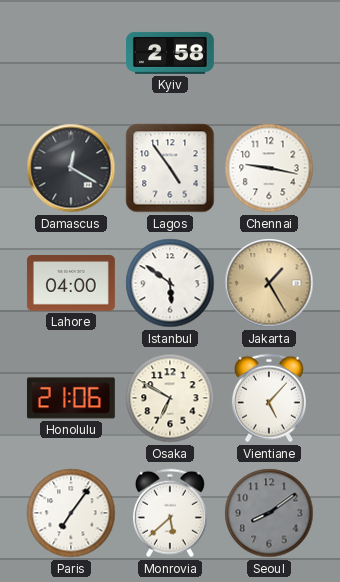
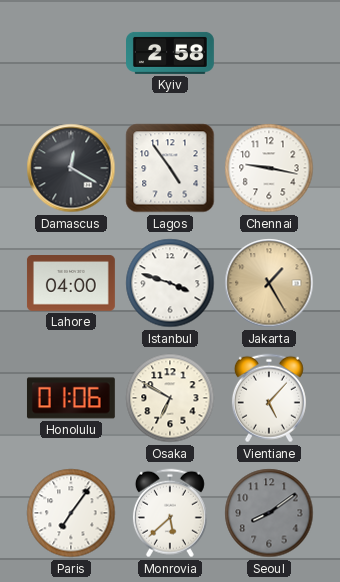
Istanbul: 5:51 -> 3:48
Honolulu: 21:06 -> 01:06
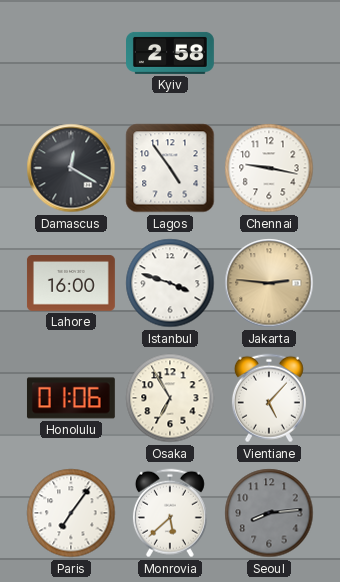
Lahore: 04:00 -> 16:00
Jakarta: 1:25 -> 2:46
Osaka: 6:50 -> 6:55
Seoul: 8:09 -> 8:14
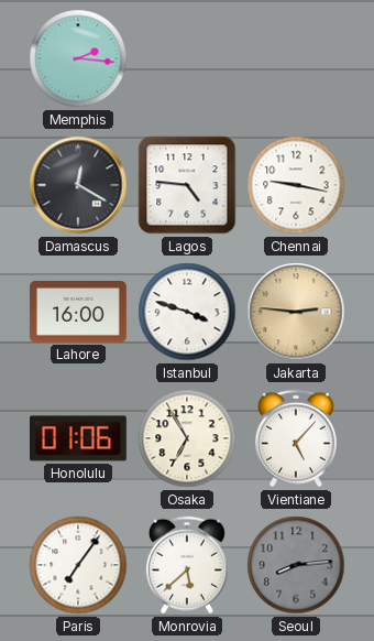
Memphis: none -> 2:16
Kyiv: 2:58 -> none
Lagos: 4:54 -> 4:46
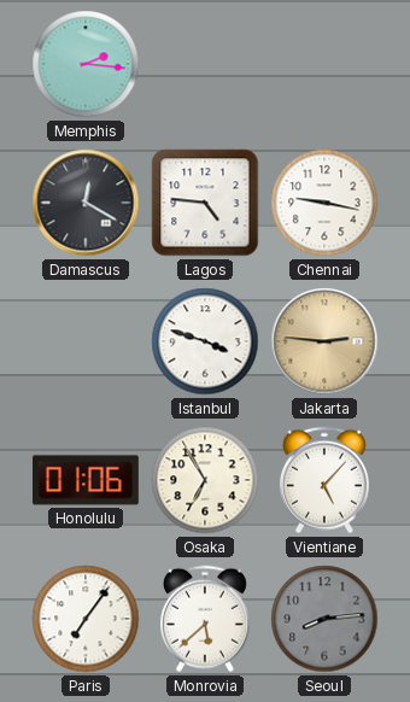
Lahore: 16:00 -> none
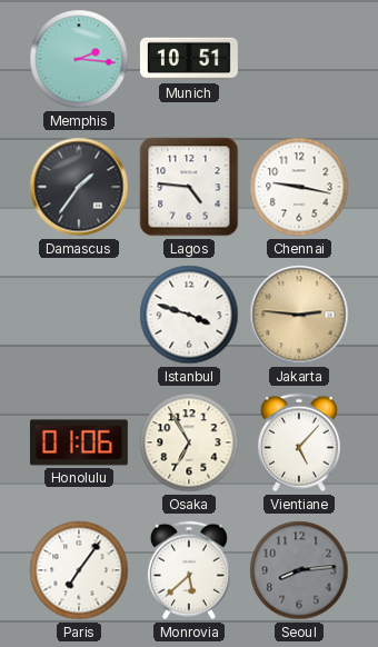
Munich: none -> 10:51
Damascus: 12:20 -> 1:36
